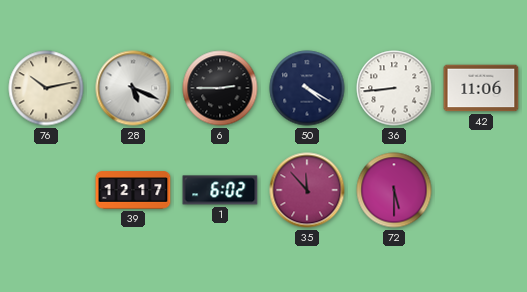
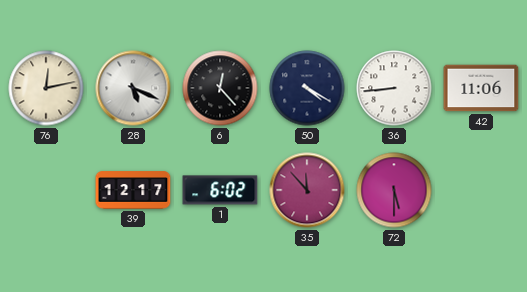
76: 10:13 -> 12:13
6: 2:45 -> 12:23
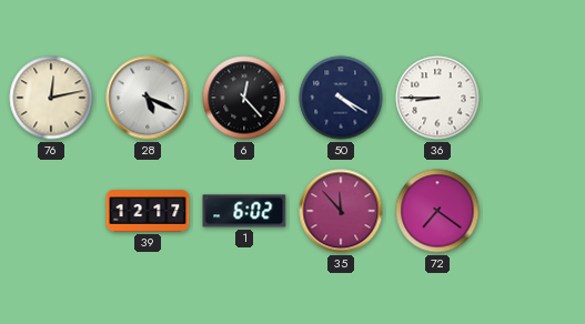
36: 8:44 -> 8:45
42: 11:06 -> none
72: 5:30 -> 7:21
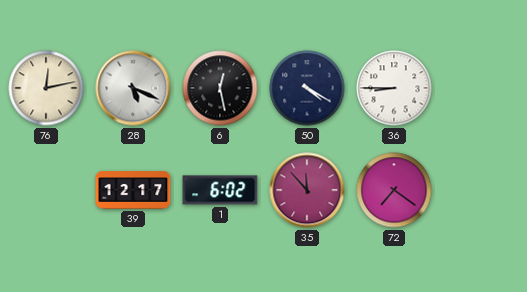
6: 12:23 -> 12:28
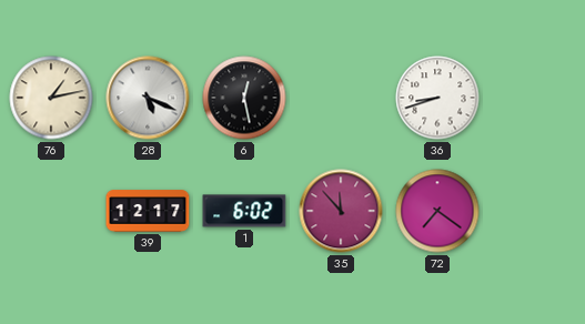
76: 12:13 -> 1:13
50: 4:20 -> none
36: 8:45 -> 8:42
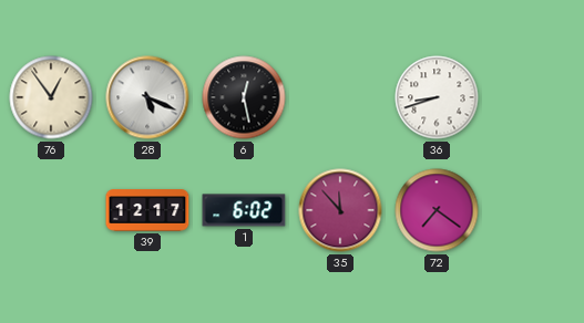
76: 1:13 -> 12:54
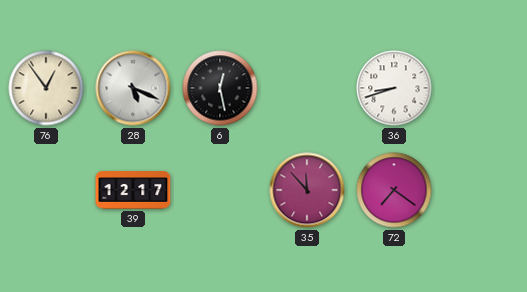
1: 6:02 -> none
